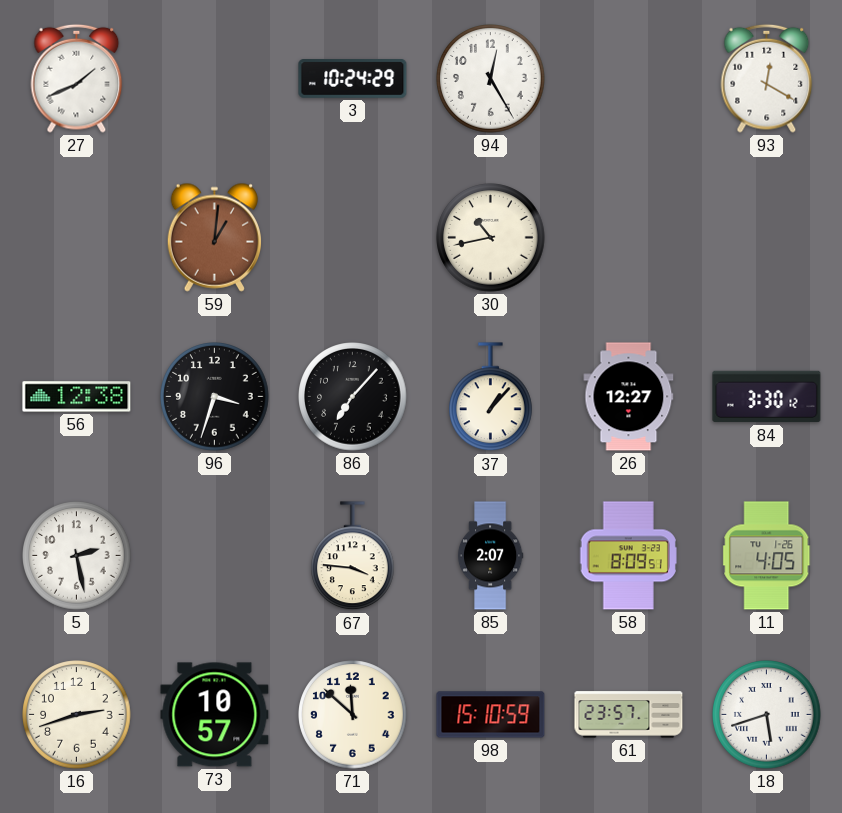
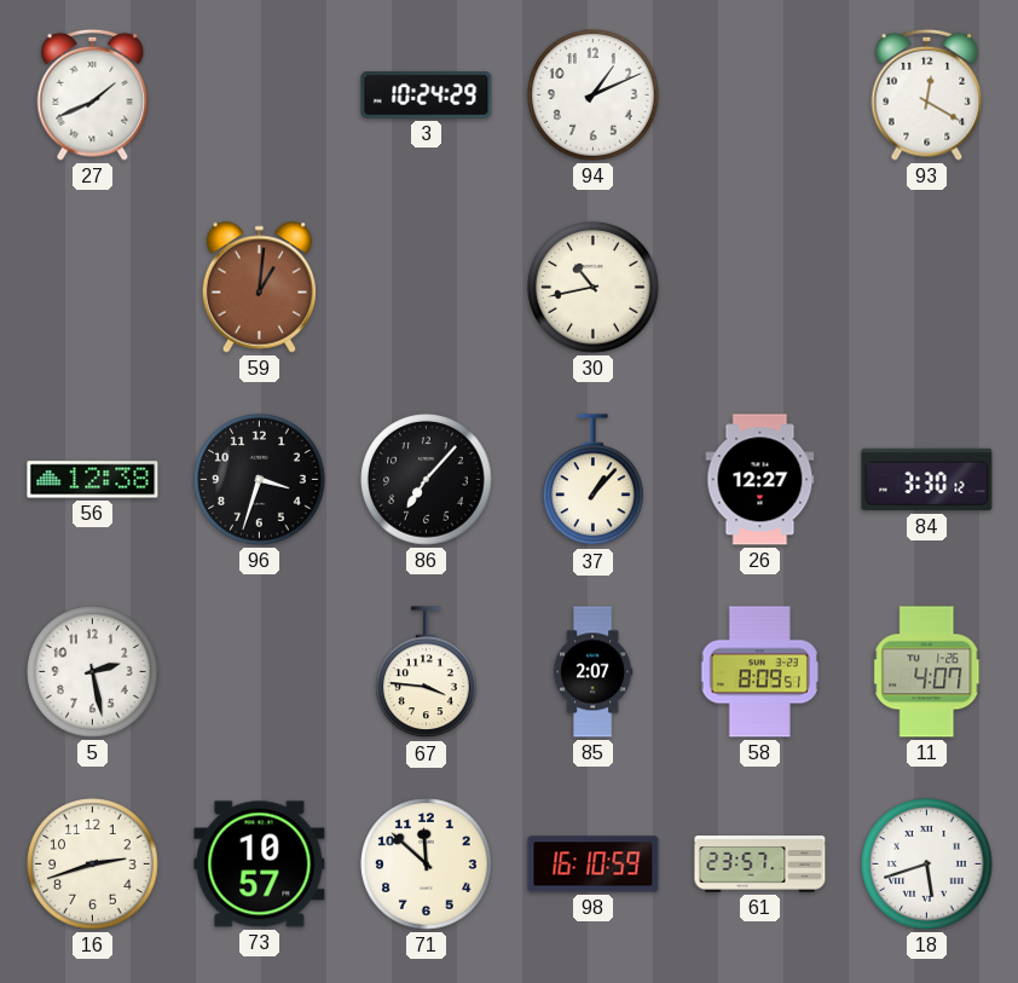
94: 12:25 -> 1:11
11: 4:05 -> 4:07
98: 15:10 -> 16:10
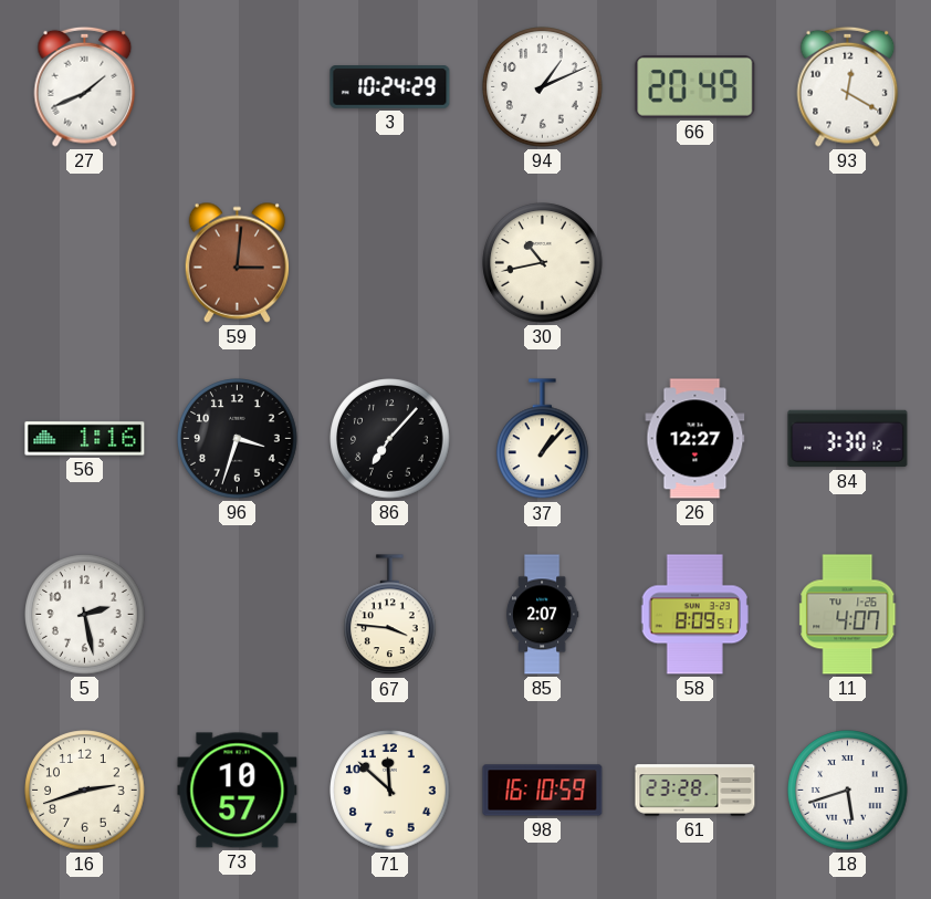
66: none -> 20:49
59: 1:01 -> 3:01
56: 12:38 -> 1:16
61: 23:57 -> 23:28
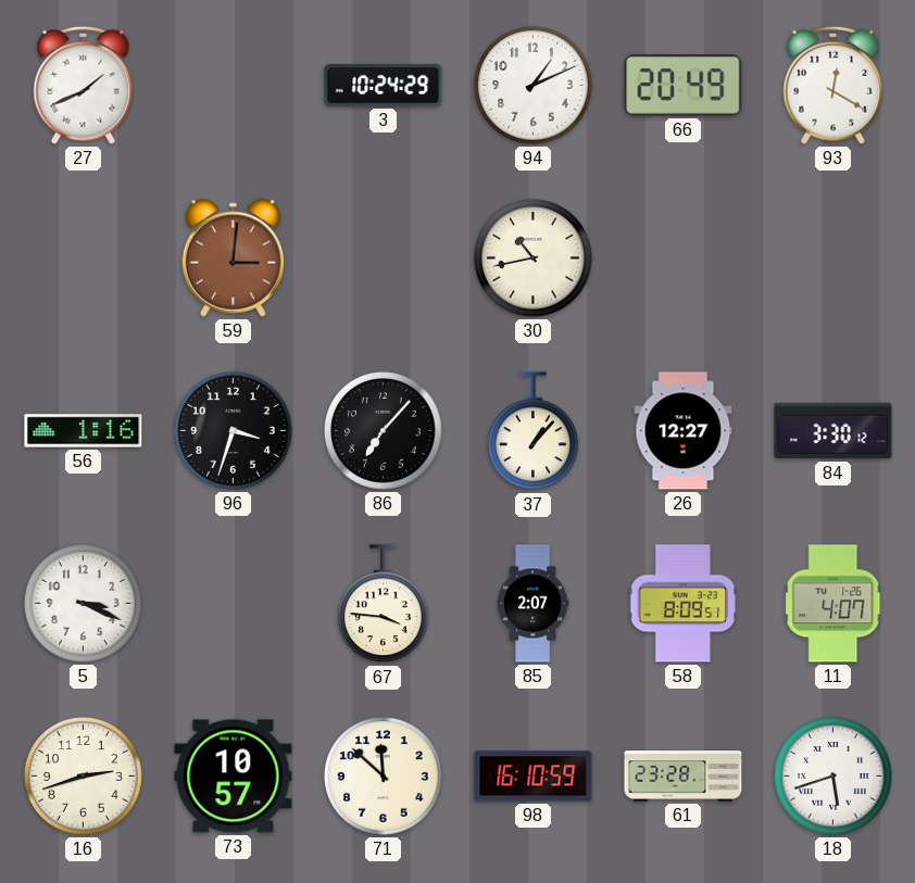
5: 2:28 -> 3:19
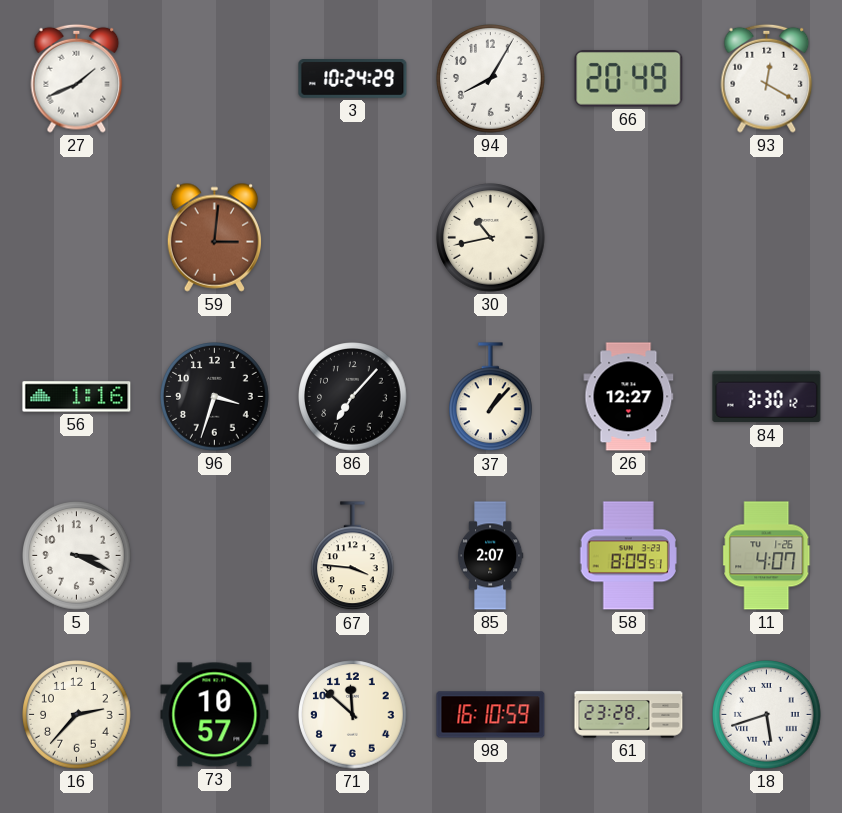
94: 1:11 -> 8:05
16: 2:42 -> 2:37
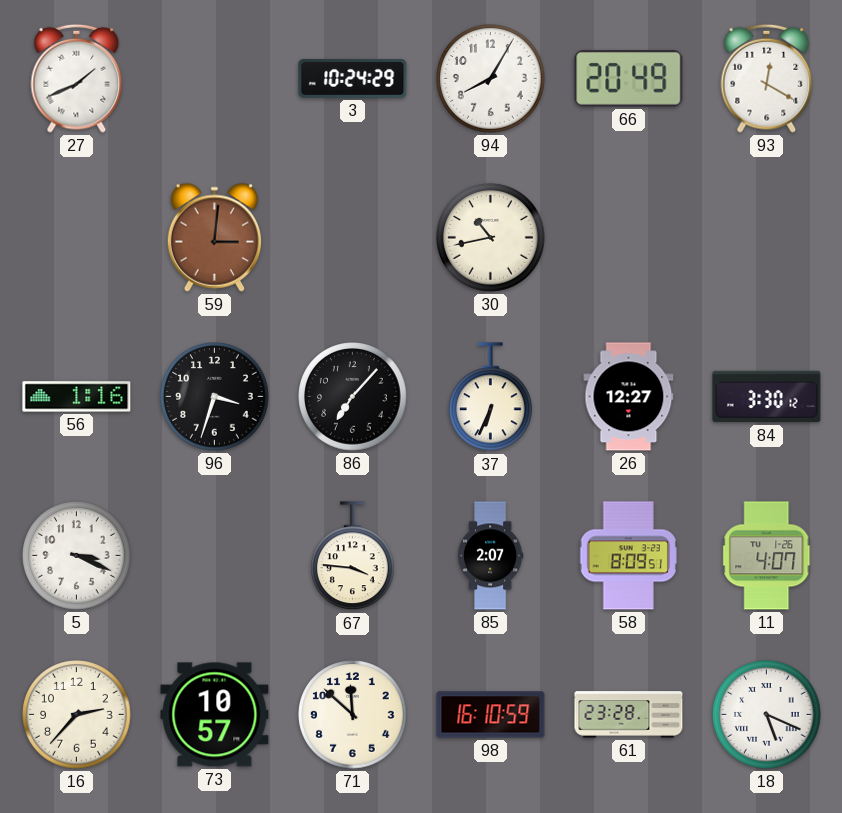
37: 1:07 -> 6:34
18: 5:42 -> 5:19
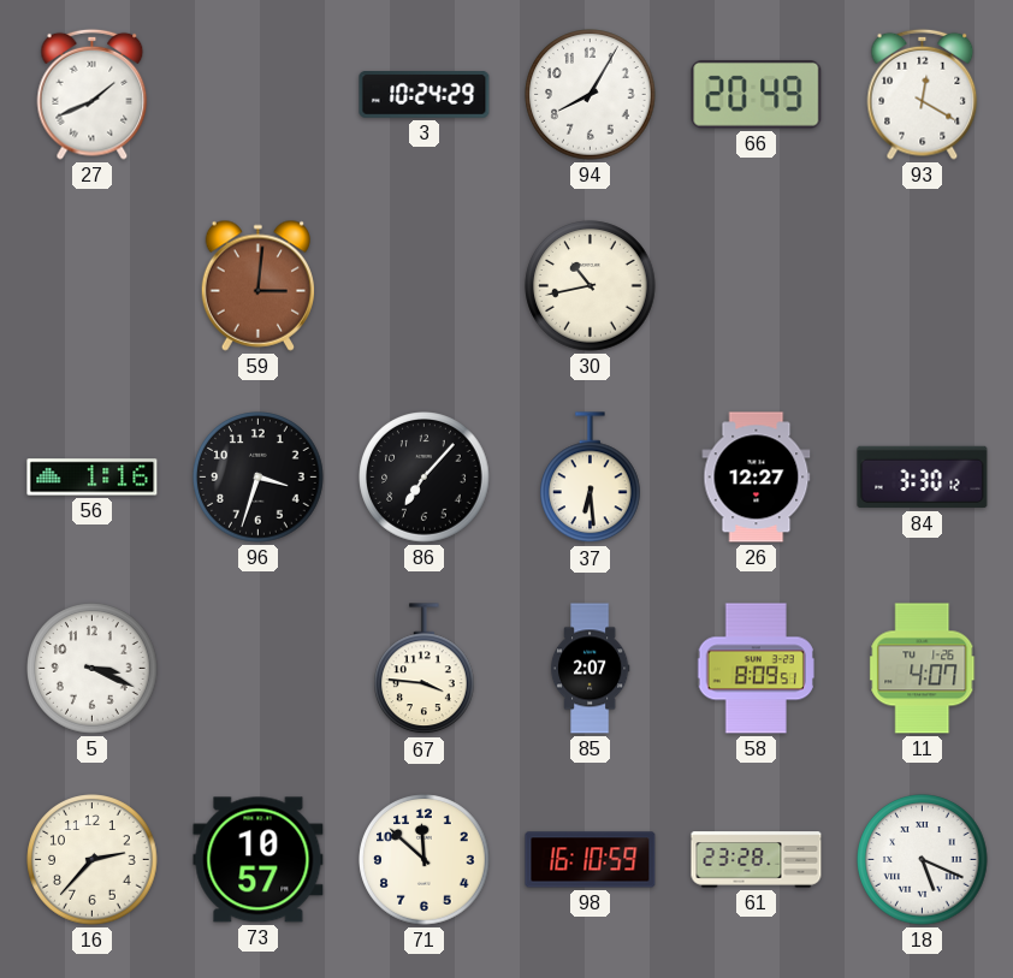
37: 6:34 -> 6:29
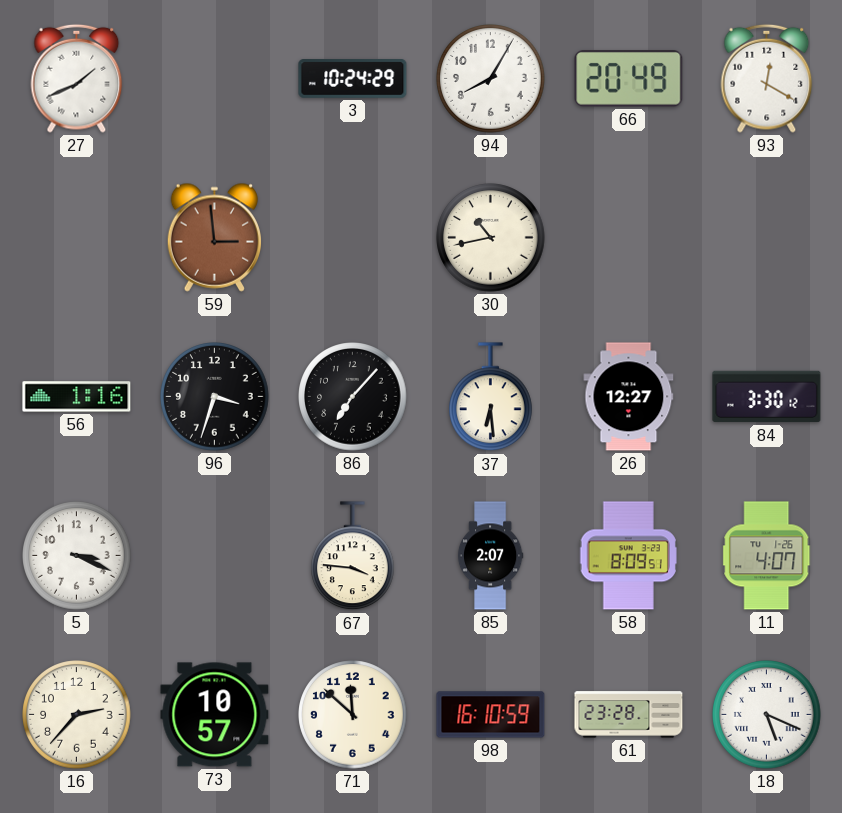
59: 3:01 -> 2:59
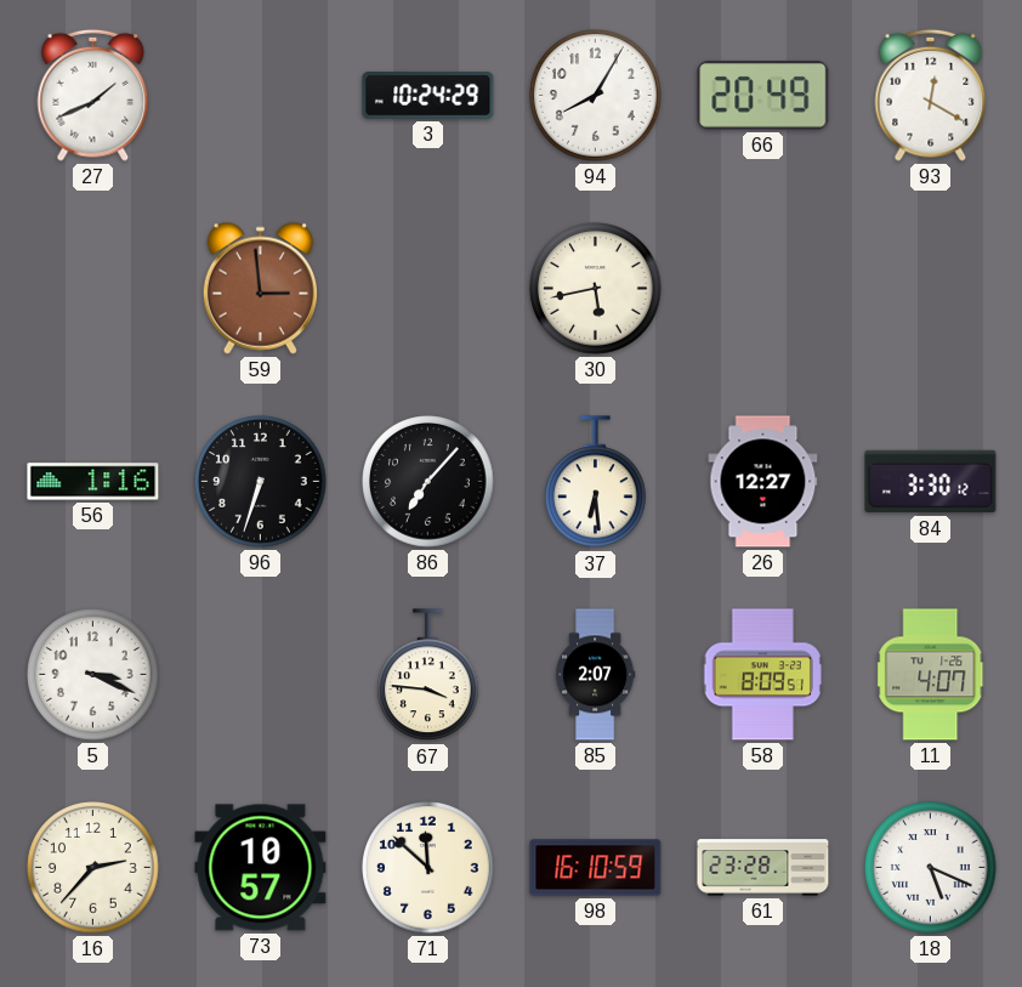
30: 10:43 -> 5:43
96: 3:33 -> 6:33
